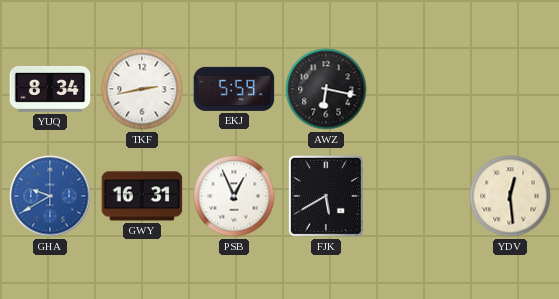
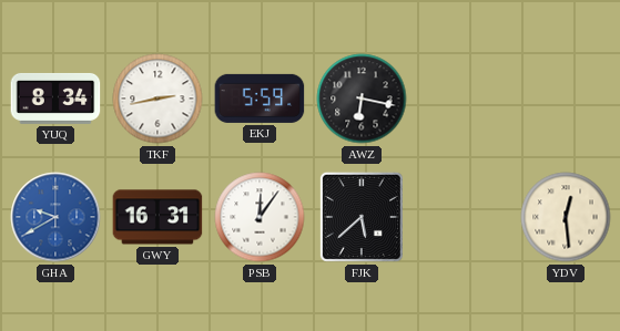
PSB: 12:56 -> 12:06
FJK: 5:40 -> 5:38
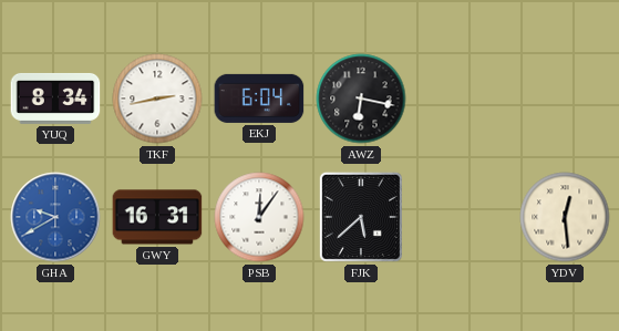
EKJ: 5:59 -> 6:04
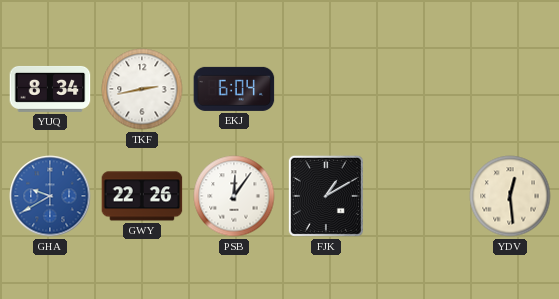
AWZ: 6:17 -> none
GWY: 16:31 -> 22:26
FJK: 5:38 -> 1:10
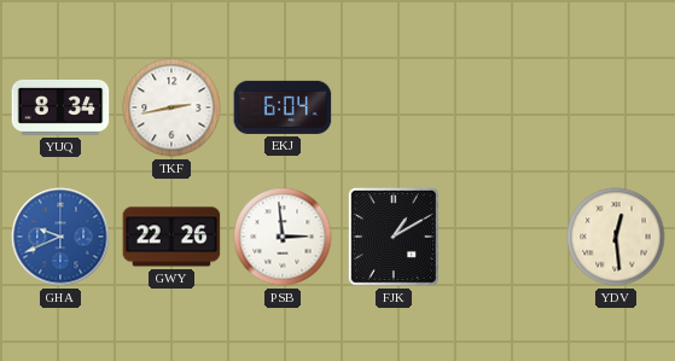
GHA: 9:40 -> 9:41
PSB: 12:06 -> 2:59
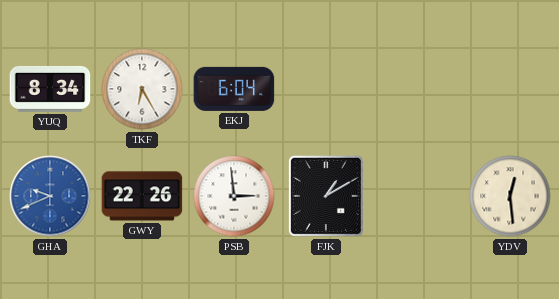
TKF: 2:43 -> 6:25
